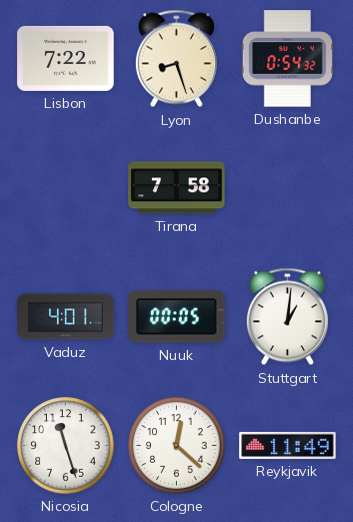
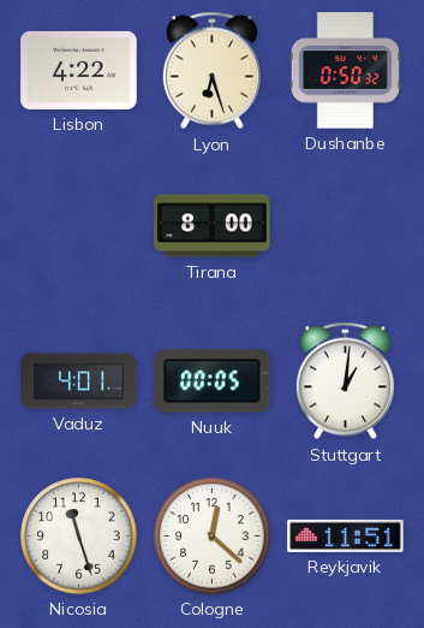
Lisbon: 7:22 -> 4:22
Lyon: 8:27 -> 6:27
Dushanbe: 0:54 -> 0:50
Tirana: 7:58 -> 8:00
Reykjavik: 11:49 -> 11:51
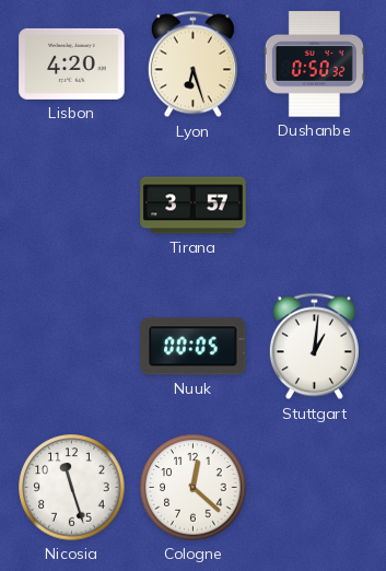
Lisbon: 4:22 -> 4:20
Tirana: 8:00 -> 3:57
Vaduz: 4:01 -> none
Reykjavik: 11:51 -> none
